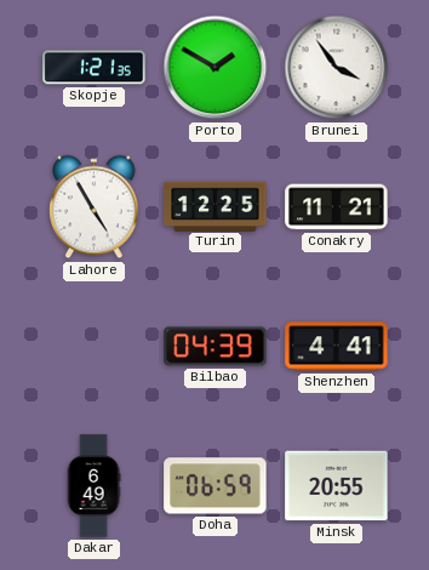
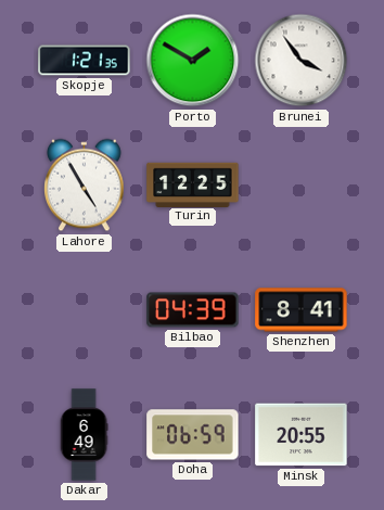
Conakry: 11:21 -> none
Shenzhen: 4:41 -> 8:41
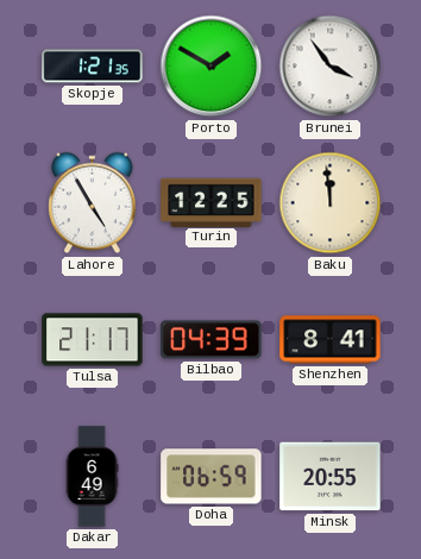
Baku: none -> 11:59
Tulsa: none -> 21:17
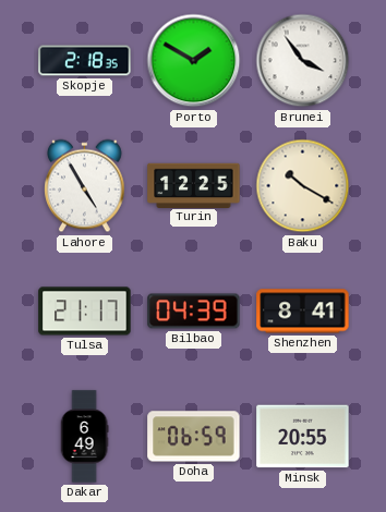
Skopje: 1:21 -> 2:18
Baku: 11:59 -> 10:20
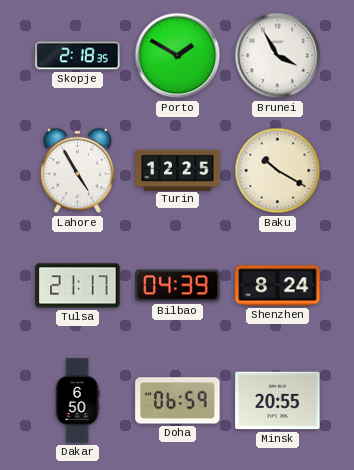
Brunei: 3:54 -> 3:55
Shenzhen: 8:41 -> 8:24
Dakar: 6:49 -> 6:50
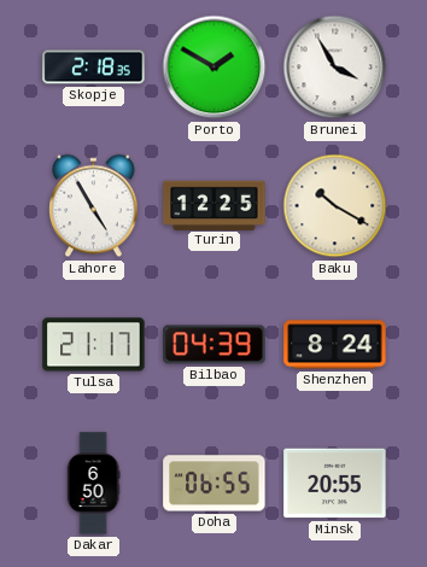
Doha: 06:59 -> 06:55
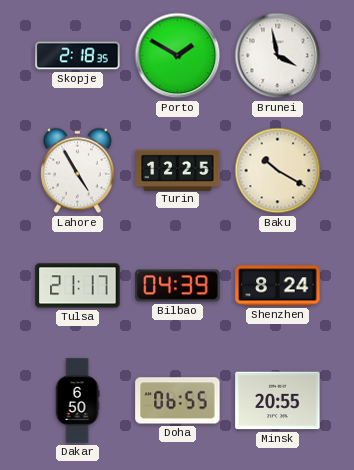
Brunei: 3:55 -> 3:58
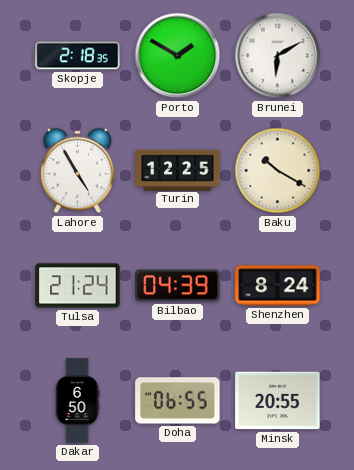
Brunei: 3:58 -> 6:10
Tulsa: 21:17 -> 21:24
